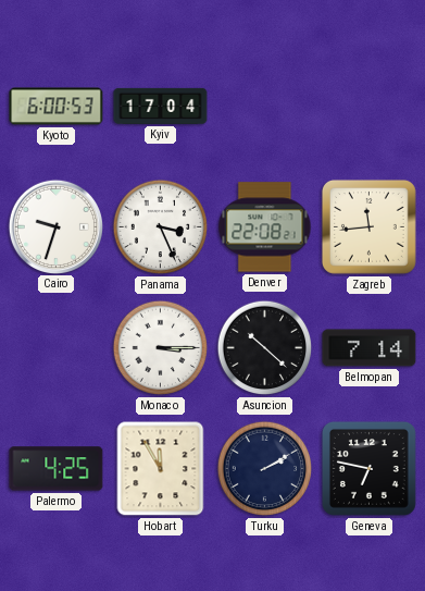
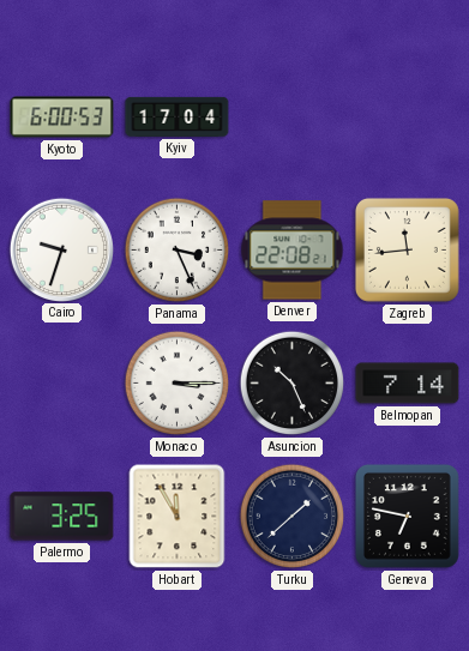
Asuncion: 10:22 -> 10:26
Palermo: 4:25 -> 3:25
Turku: 2:10 -> 1:38
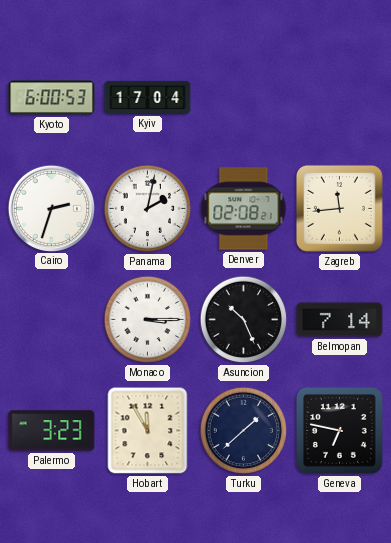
Cairo: 9:33 -> 2:33
Panama: 3:26 -> 2:02
Denver: 22:08 -> 02:08
Palermo: 3:25 -> 3:23
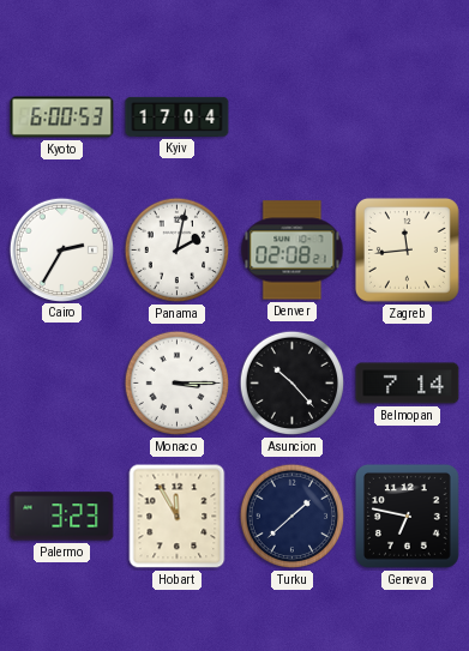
Cairo: 2:33 -> 2:35
Asuncion: 10:26 -> 10:23
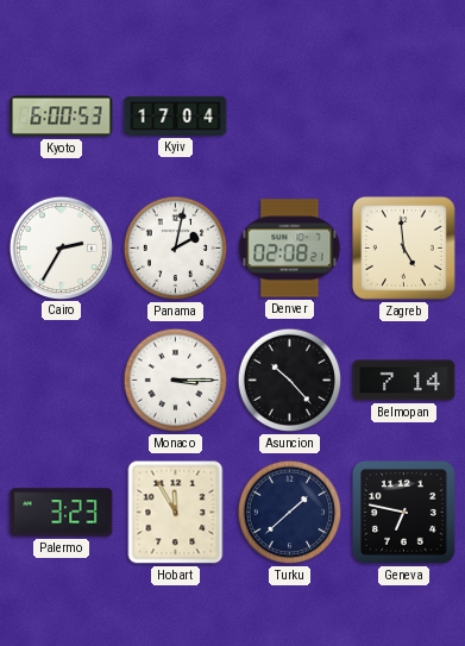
Zagreb: 11:44 -> 4:59
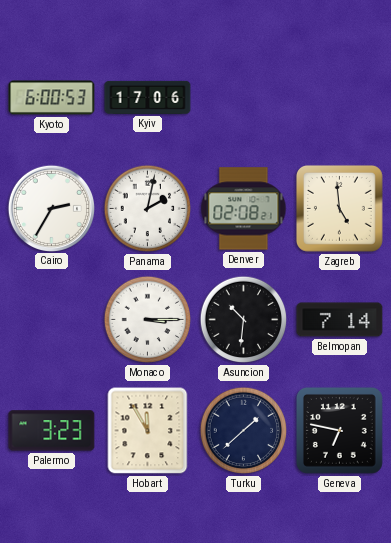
Kyiv: 17:04 -> 17:06
Asuncion: 10:23 -> 10:31
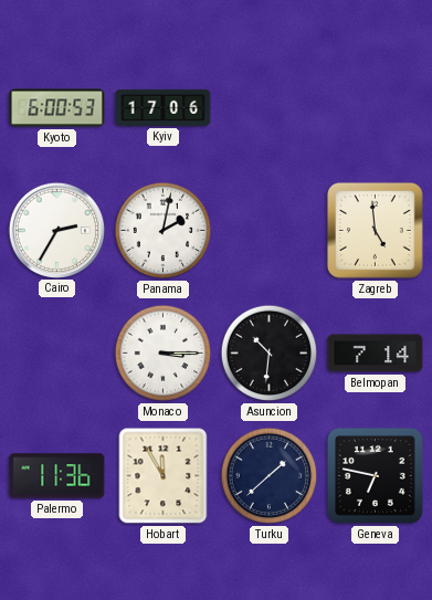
Denver: 02:08 -> none
Palermo: 3:23 -> 11:36
